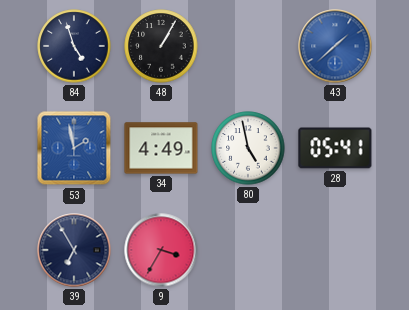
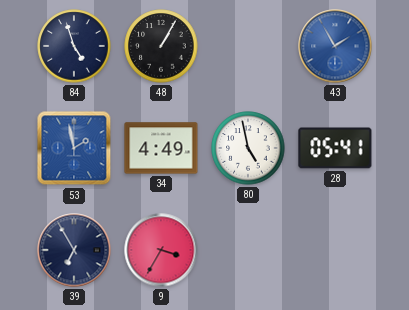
43: 1:38 -> 1:55
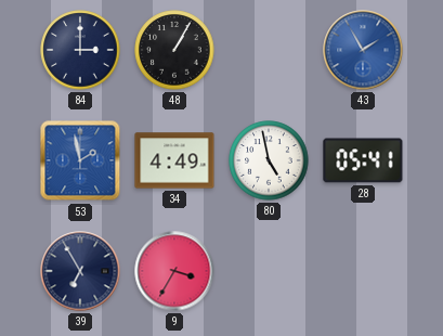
84: 4:57 -> 3:00
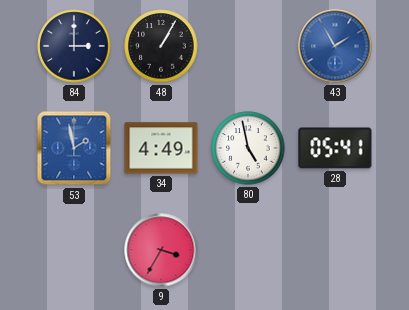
39: 6:55 -> none
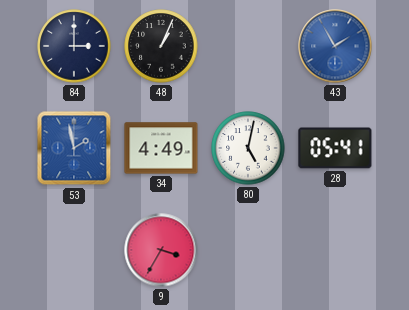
48: 1:05 -> 1:04
80: 4:58 -> 5:02
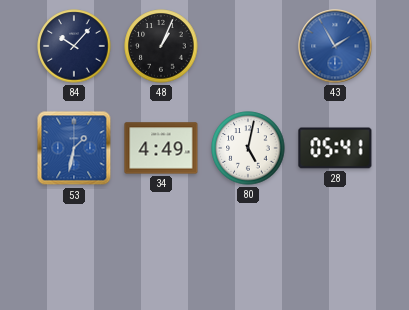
84: 3:00 -> 10:07
53: 1:58 -> 1:32
9: 3:35 -> none
